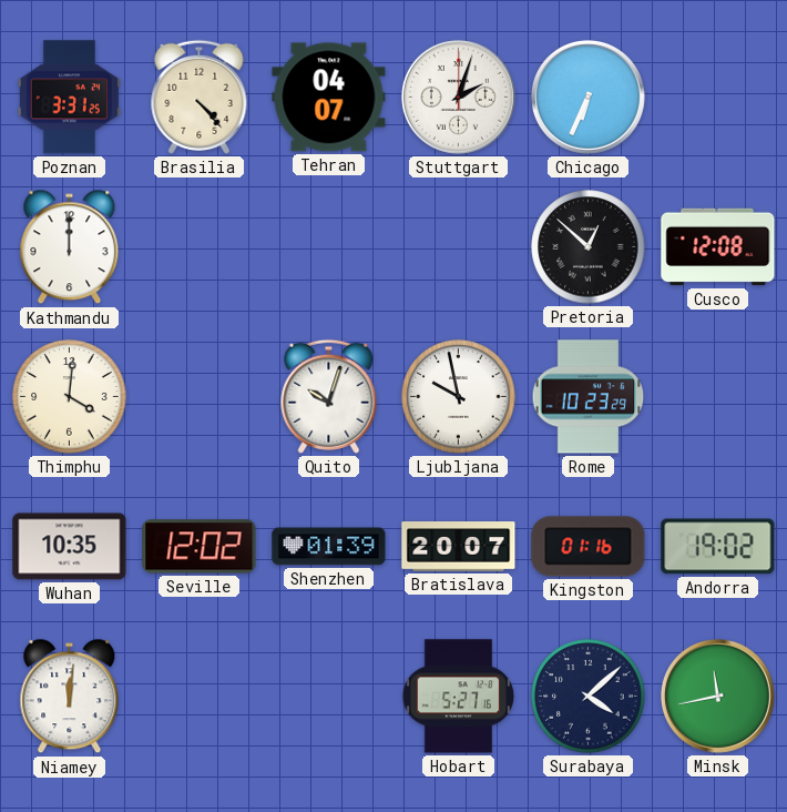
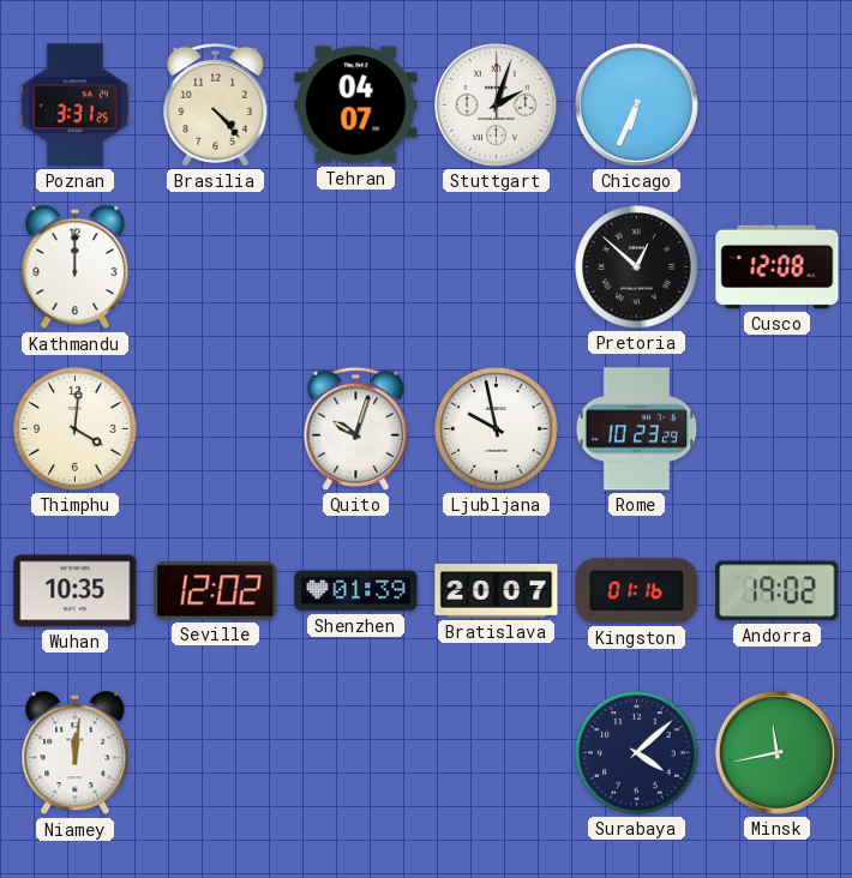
Hobart: 5:27 -> none
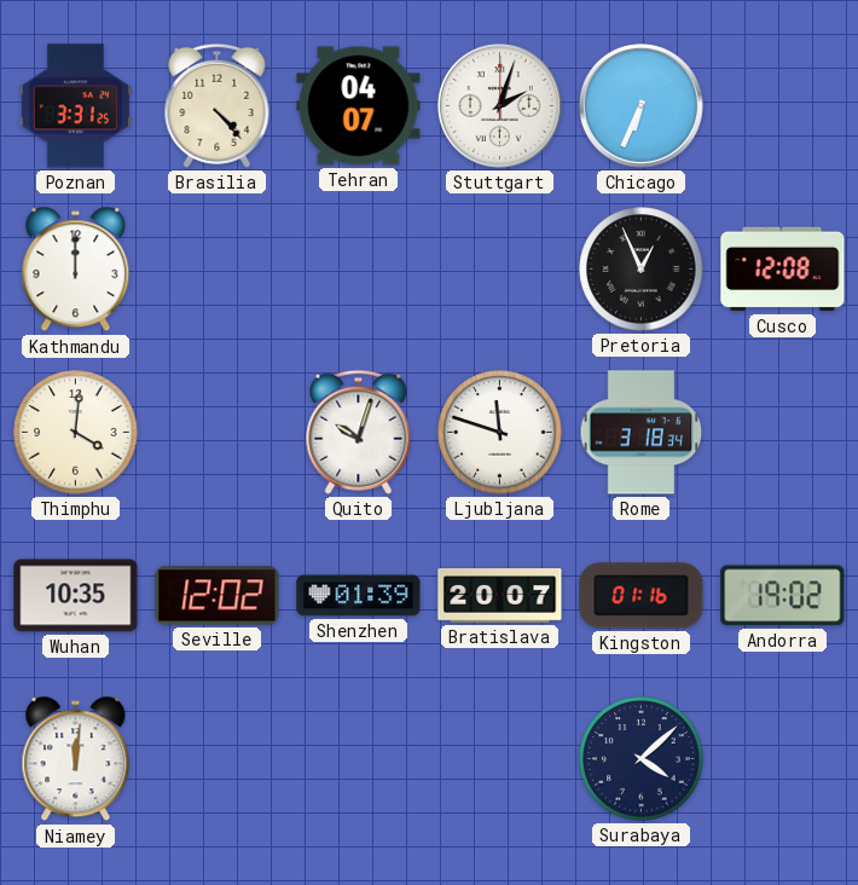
Pretoria: 12:52 -> 12:56
Ljubljana: 9:58 -> 11:48
Rome: 10:23 -> 3:18
Minsk: 11:43 -> none
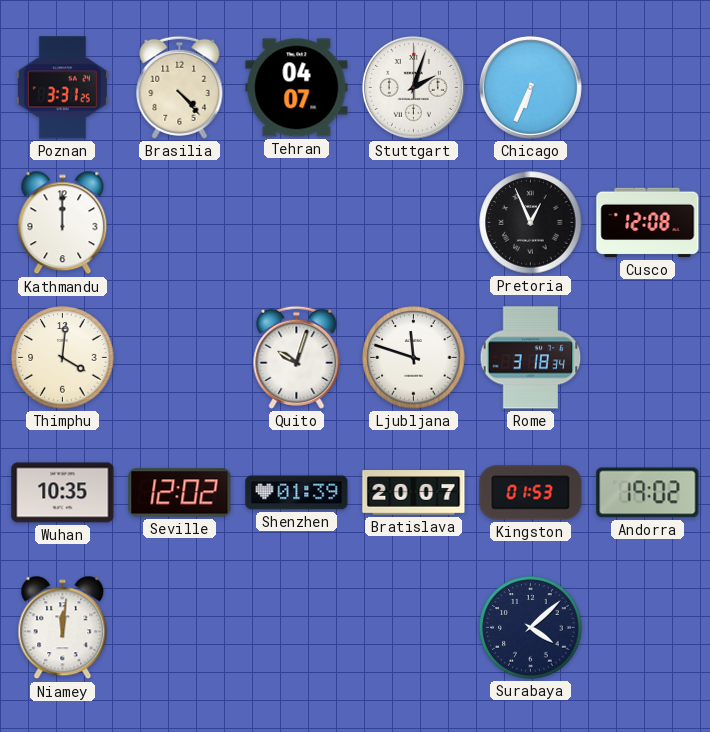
Kingston: 01:16 -> 01:53
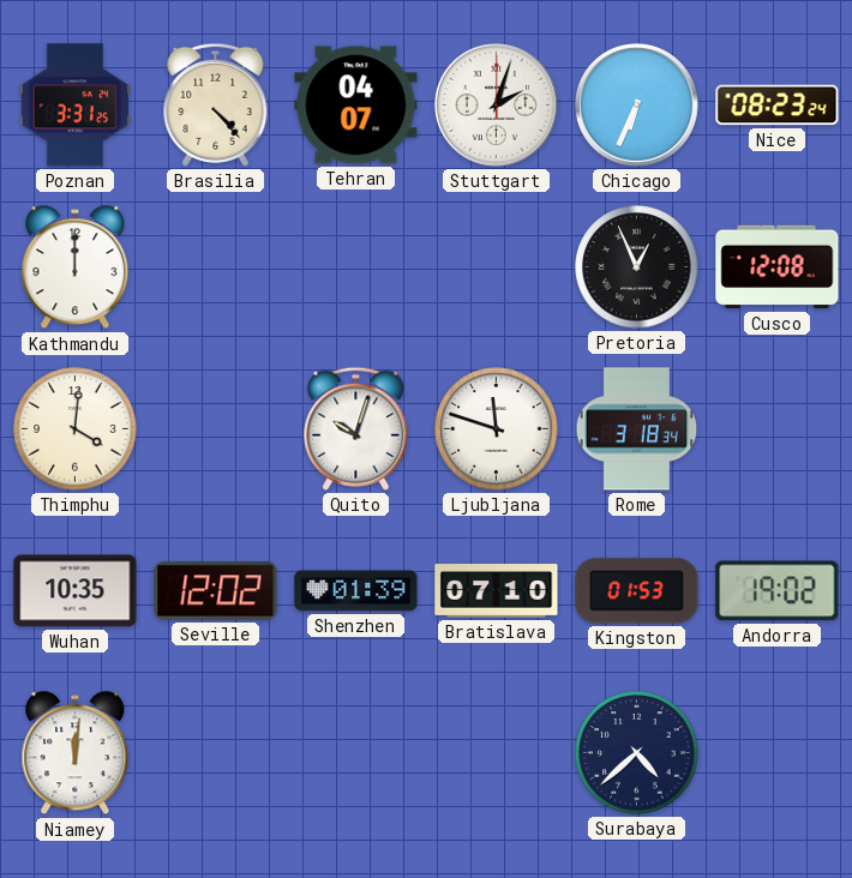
Nice: none -> 08:23
Bratislava: 20:07 -> 07:10
Surabaya: 4:08 -> 4:38
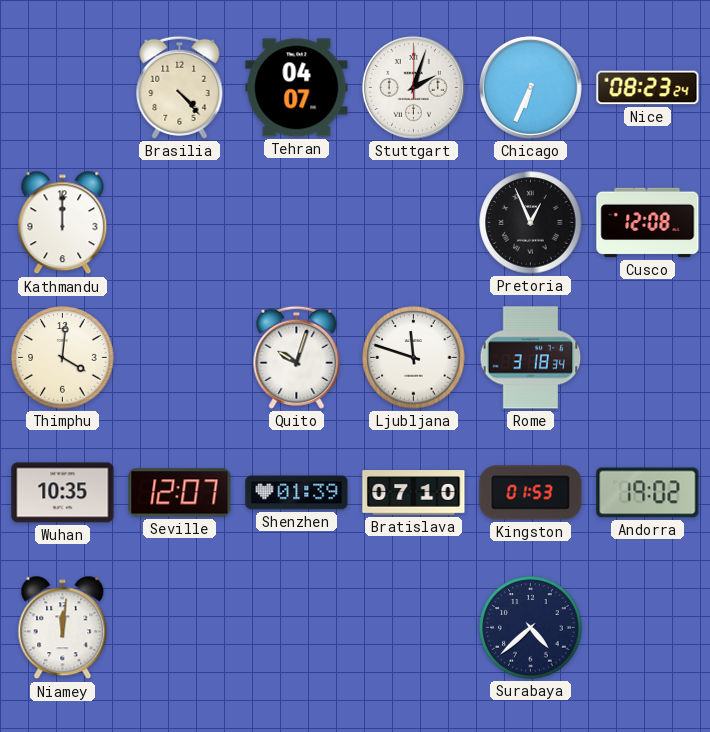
Poznan: 3:31 -> none
Seville: 12:02 -> 12:07
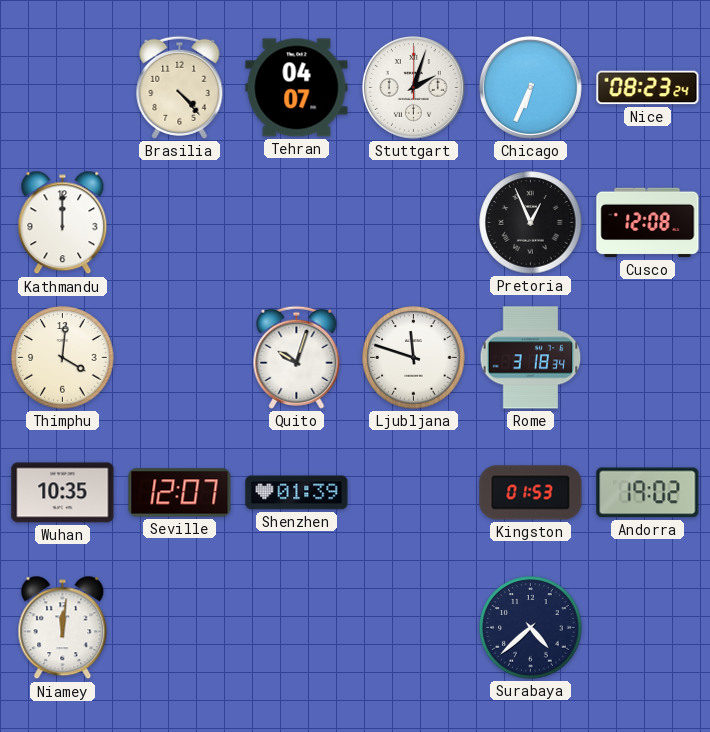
Bratislava: 07:10 -> none
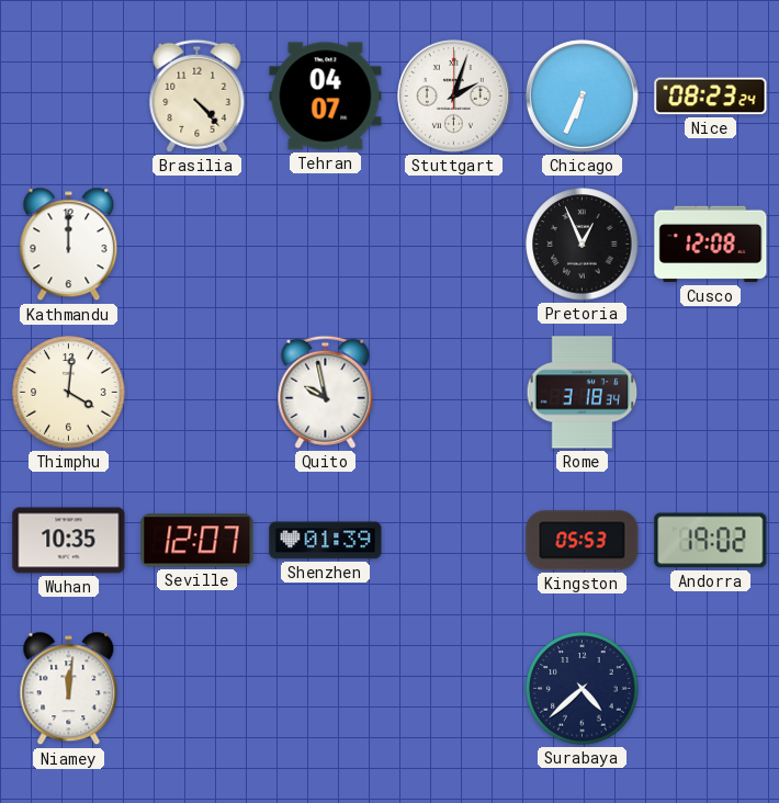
Quito: 10:03 -> 9:58
Ljubljana: 11:48 -> none
Kingston: 01:53 -> 05:53
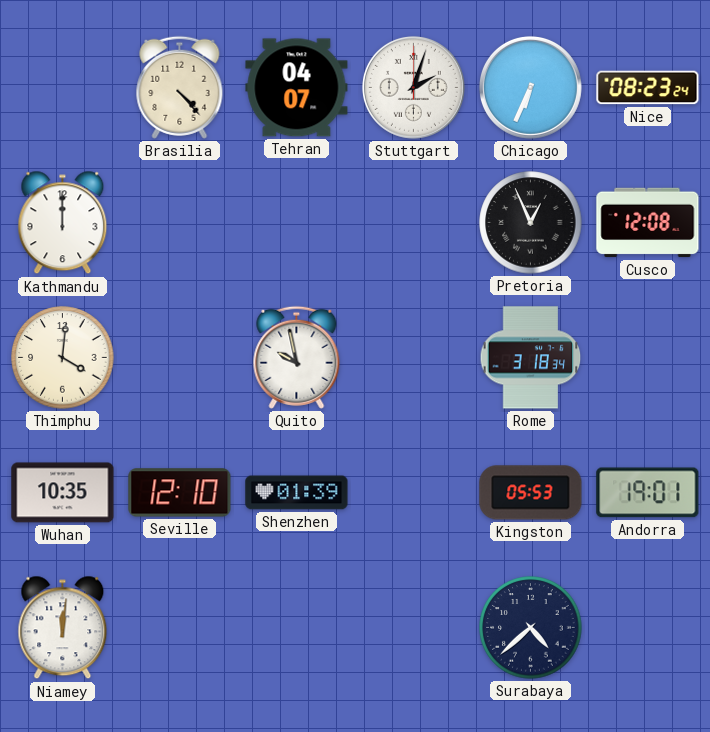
Seville: 12:07 -> 12:10
Andorra: 19:02 -> 19:01
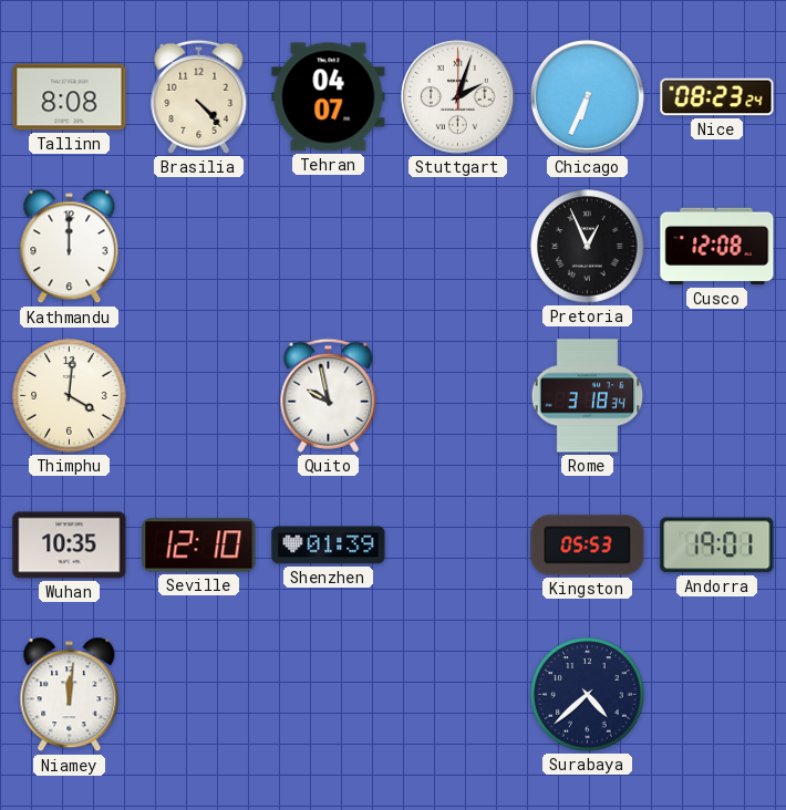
Tallinn: none -> 8:08
